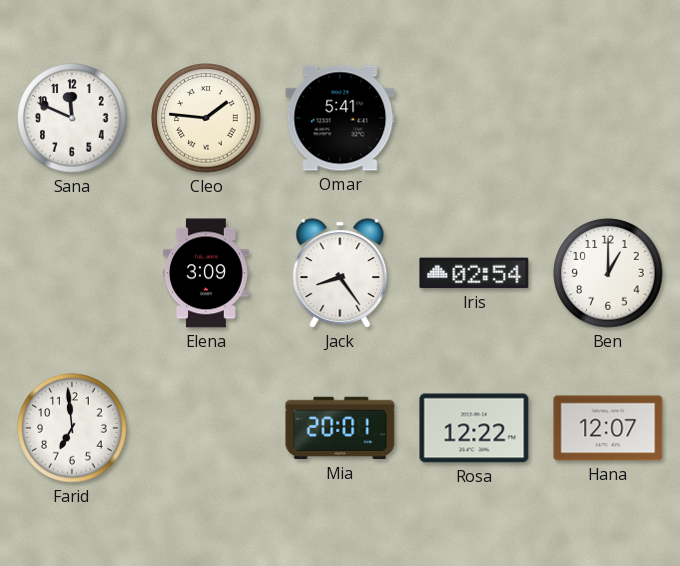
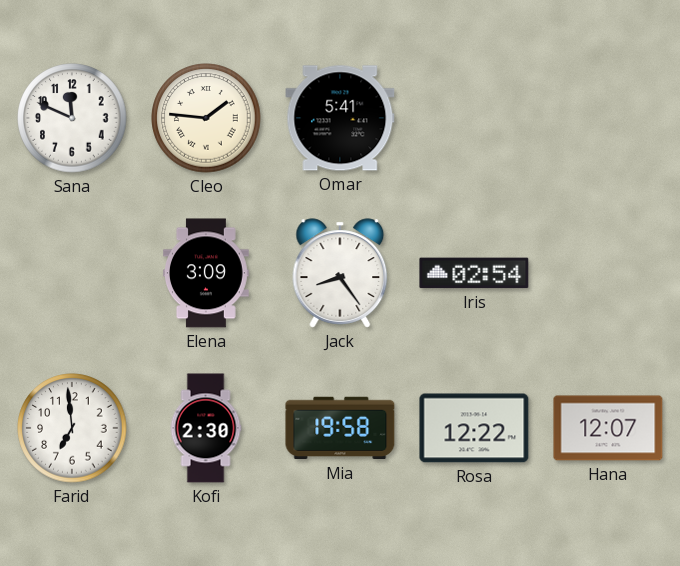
Ben: 1:00 -> none
Kofi: none -> 2:30
Mia: 20:01 -> 19:58
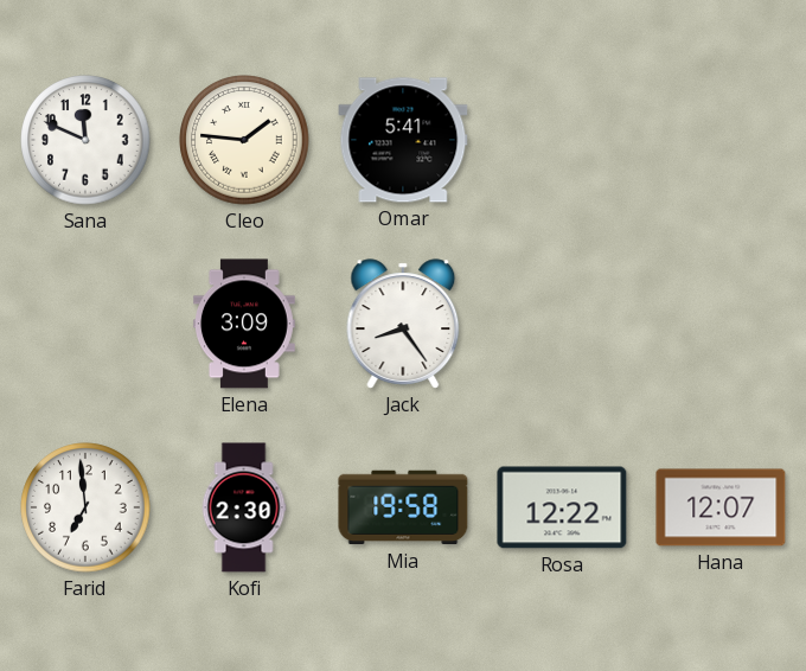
Iris: 02:54 -> none
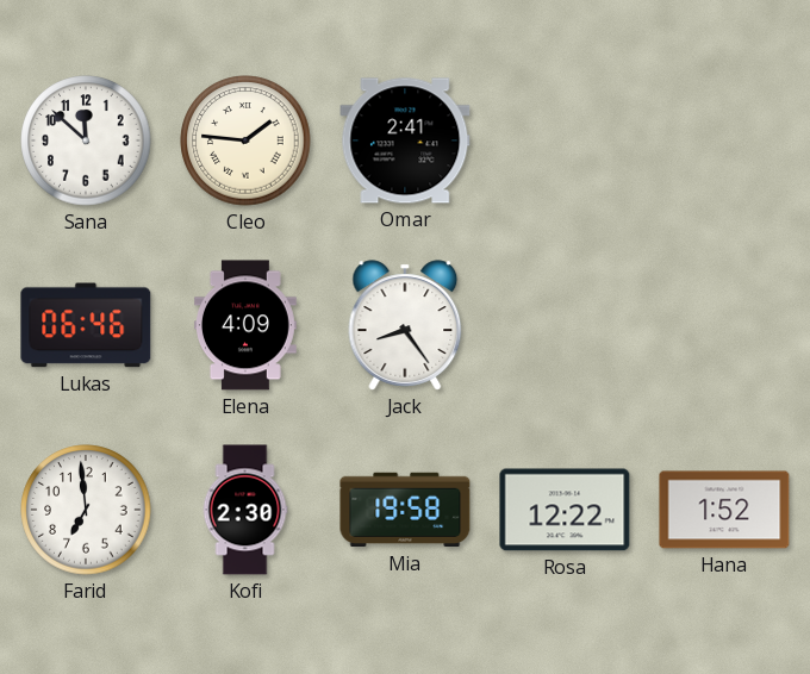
Sana: 11:49 -> 11:52
Omar: 5:41 -> 2:41
Lukas: none -> 06:46
Elena: 3:09 -> 4:09
Hana: 12:07 -> 1:52
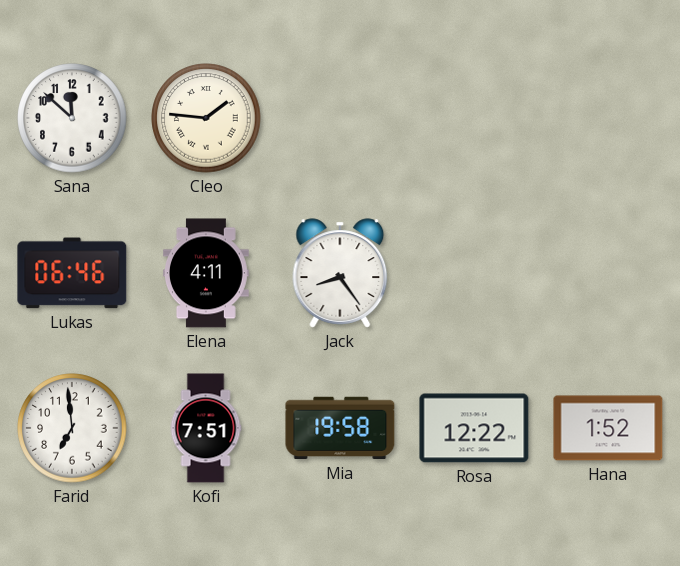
Omar: 2:41 -> none
Elena: 4:09 -> 4:11
Kofi: 2:30 -> 7:51
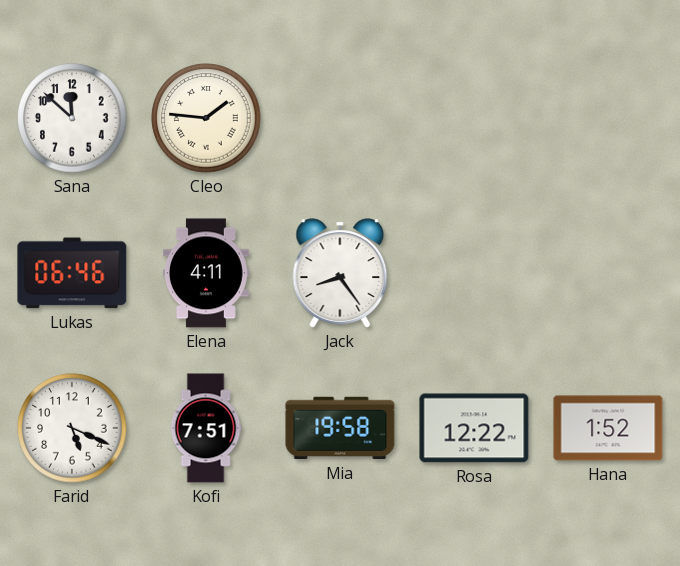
Farid: 6:59 -> 5:19
